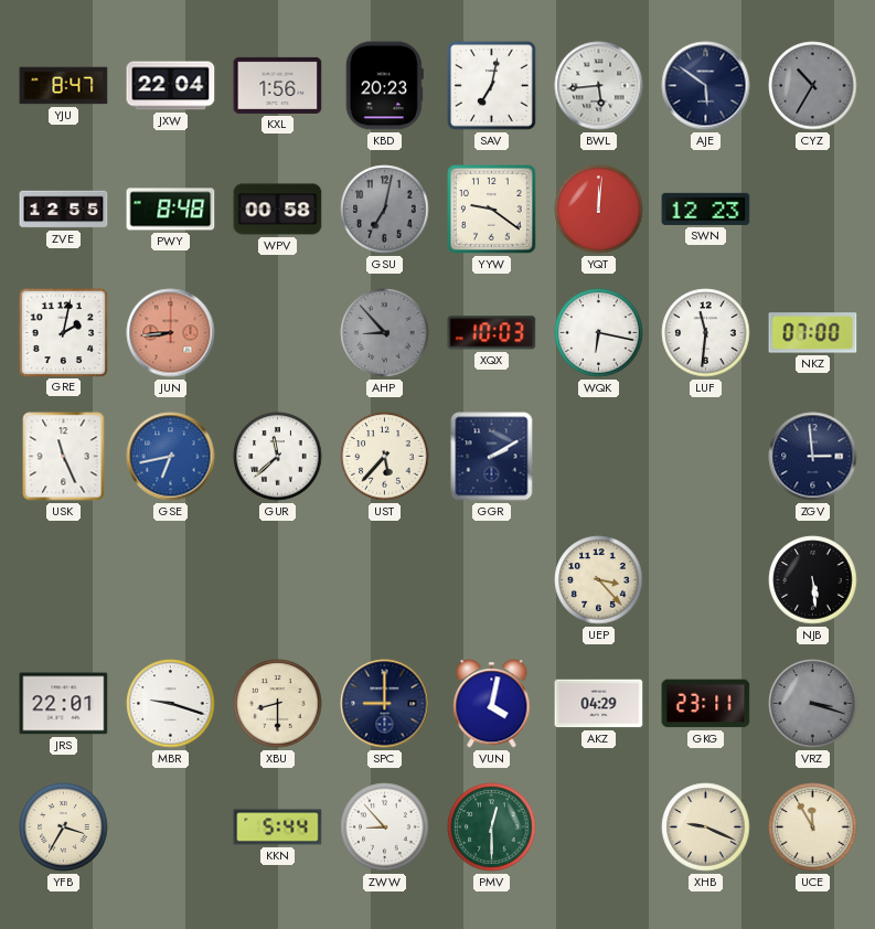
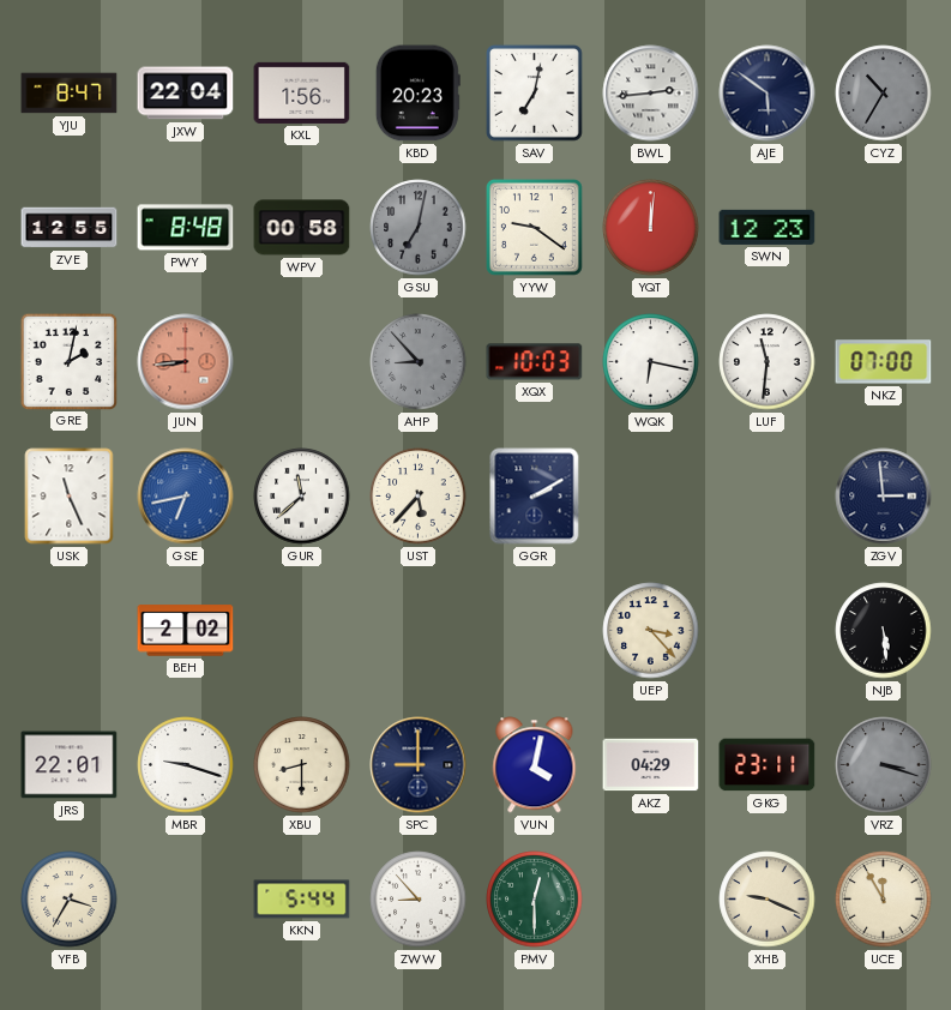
BWL: 5:44 -> 2:44
BEH: none -> 2:02
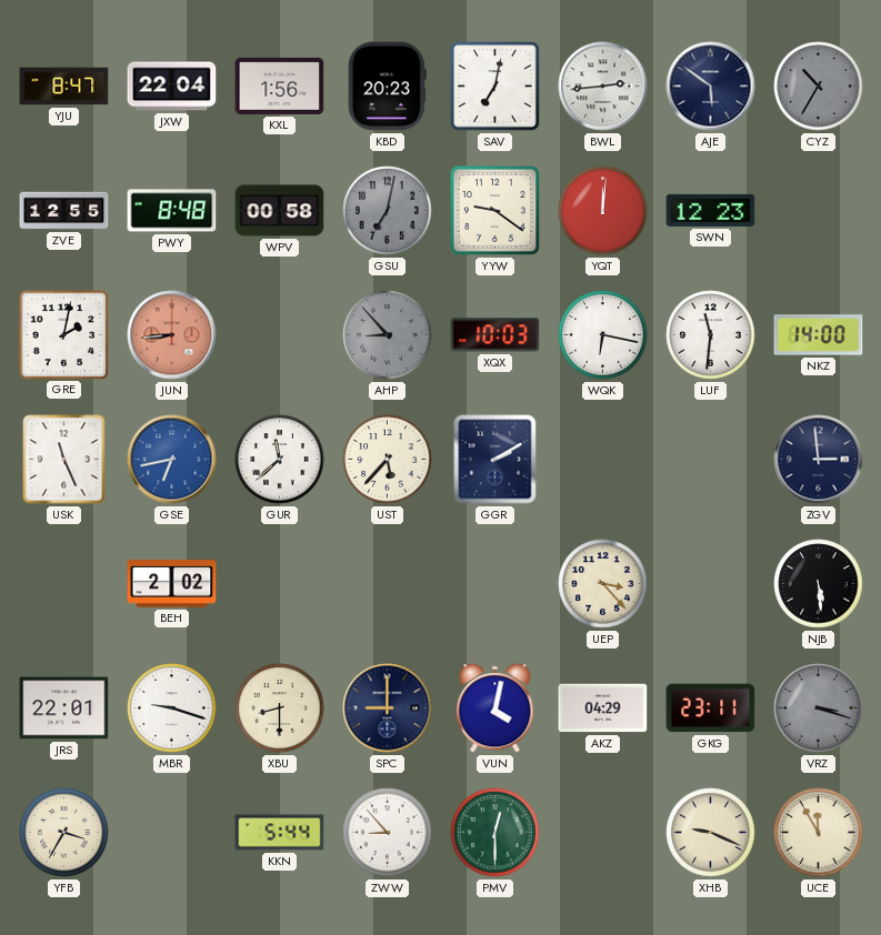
NKZ: 07:00 -> 14:00
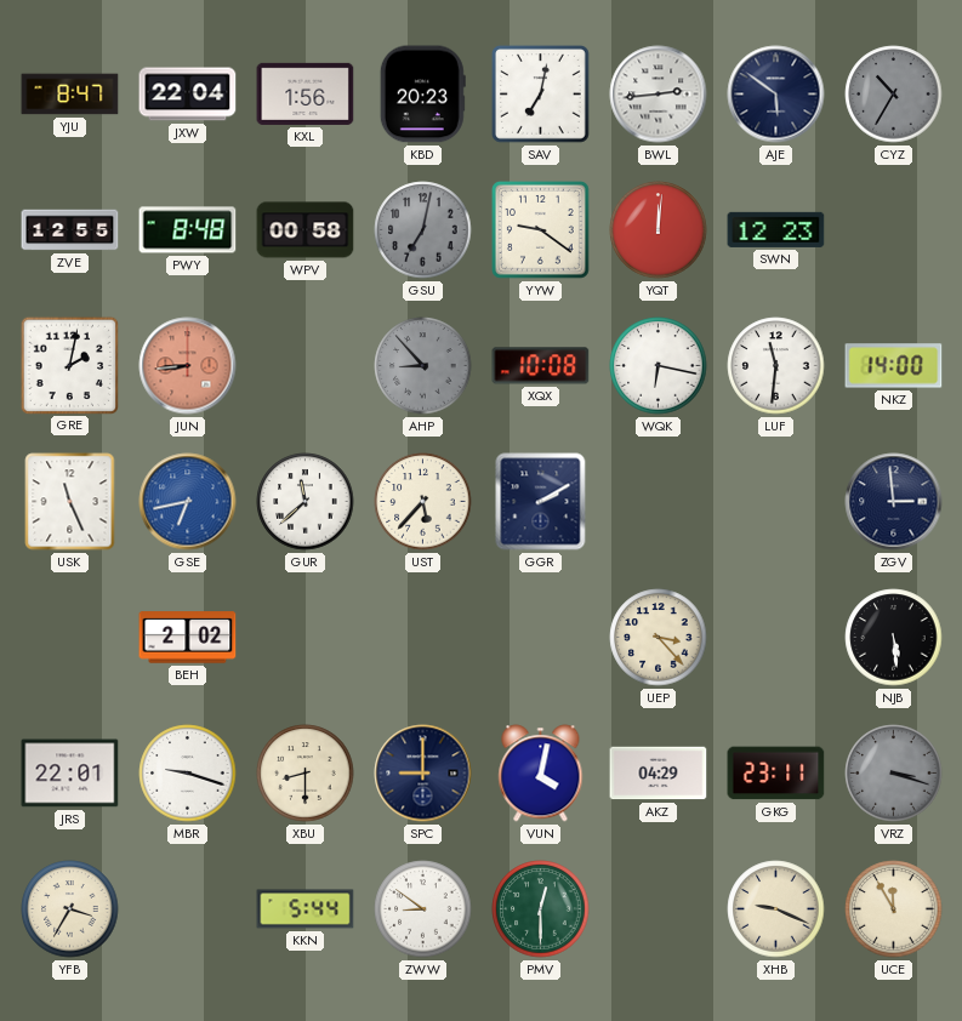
XQX: 10:03 -> 10:08
ZWW: 8:53 -> 8:51
